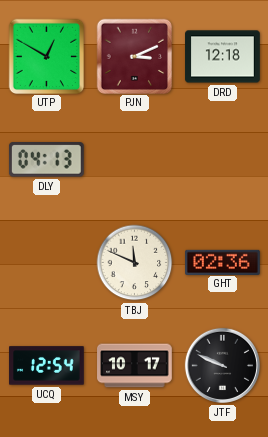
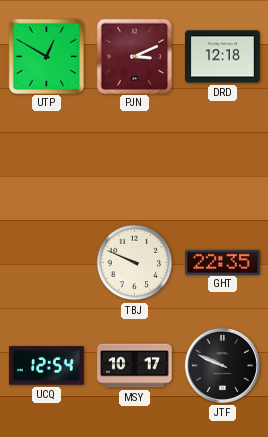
DLY: 04:13 -> none
TBJ: 11:49 -> 9:49
GHT: 02:36 -> 22:35
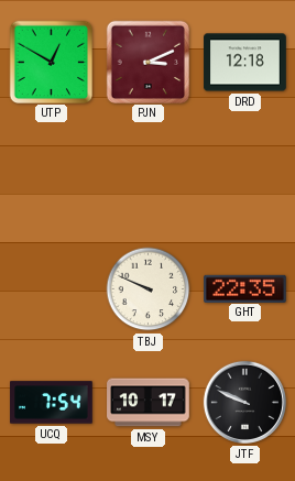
UCQ: 12:54 -> 7:54
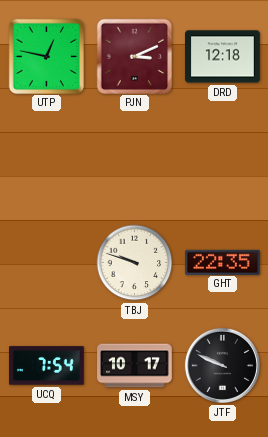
UTP: 12:50 -> 12:47
TBJ: 9:49 -> 9:48
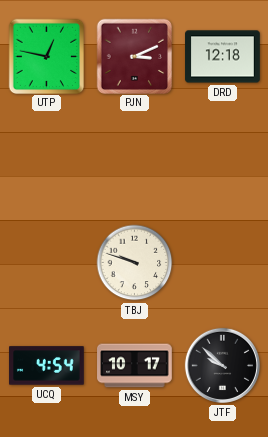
GHT: 22:35 -> none
UCQ: 7:54 -> 4:54
JTF: 9:49 -> 9:52
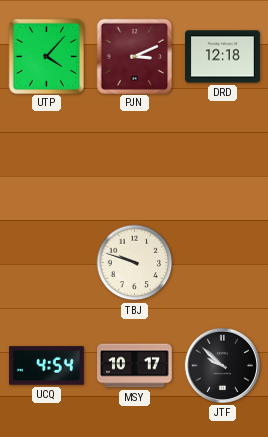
UTP: 12:47 -> 4:07
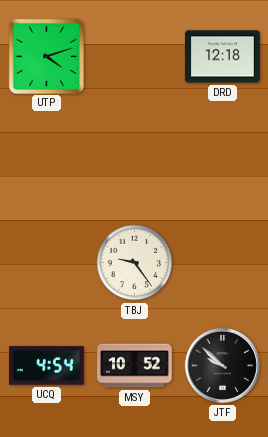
UTP: 4:07 -> 4:12
PJN: 3:11 -> none
TBJ: 9:48 -> 9:24
MSY: 10:17 -> 10:52
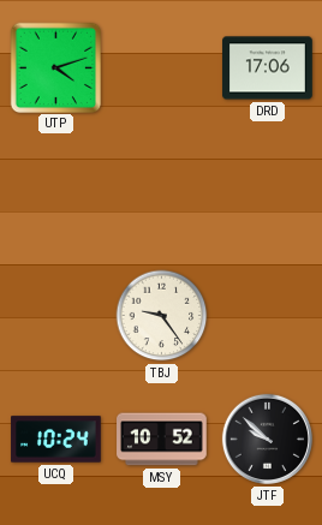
DRD: 12:18 -> 17:06
UCQ: 4:54 -> 10:24
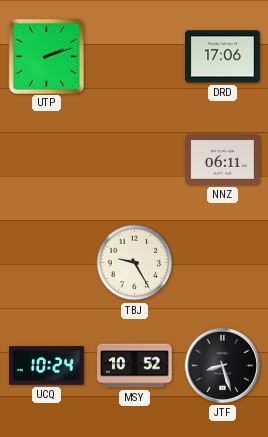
UTP: 4:12 -> 2:12
NNZ: none -> 06:11
TBJ: 9:24 -> 9:25
JTF: 9:52 -> 8:27
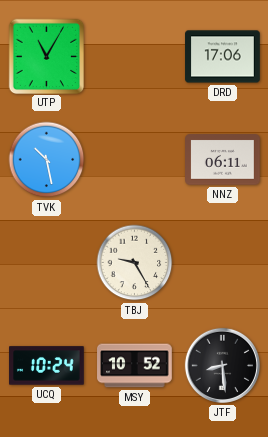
UTP: 2:12 -> 11:05
TVK: none -> 10:28
JTF: 8:27 -> 8:29
